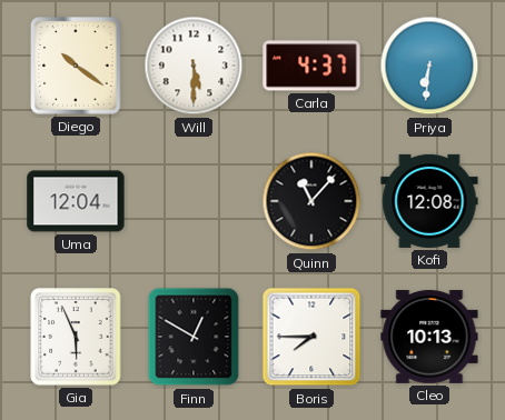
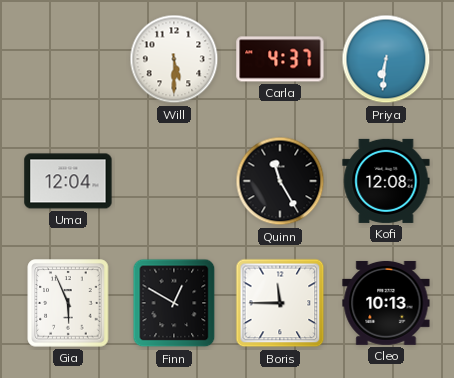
Diego: 10:21 -> none
Quinn: 11:07 -> 11:25
Boris: 7:45 -> 11:45
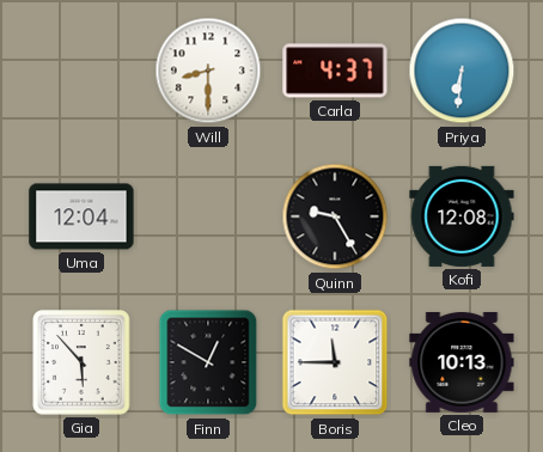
Will: 5:30 -> 8:30
Quinn: 11:25 -> 9:25
Gia: 5:56 -> 5:53
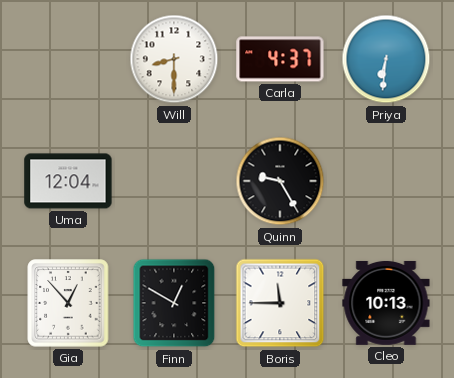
Kofi: 12:08 -> none
Gia: 5:53 -> 12:53
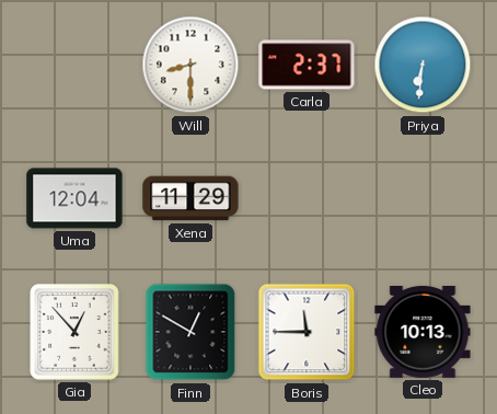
Carla: 4:37 -> 2:37
Xena: none -> 11:29
Quinn: 9:25 -> none
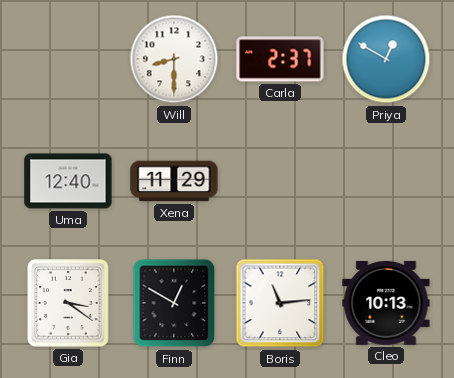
Priya: 6:31 -> 12:50
Uma: 12:04 -> 12:40
Gia: 12:53 -> 3:21
Boris: 11:45 -> 11:14
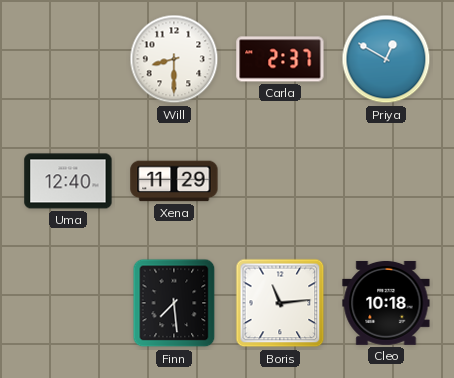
Gia: 3:21 -> none
Finn: 12:50 -> 7:29
Cleo: 10:13 -> 10:18
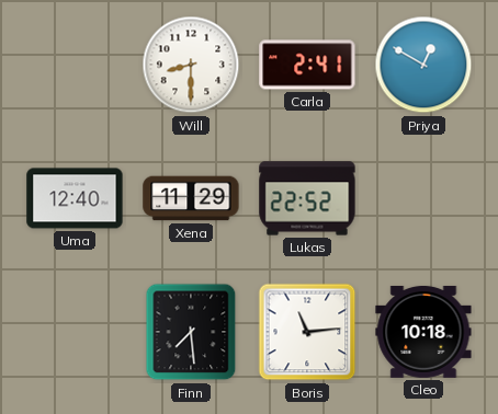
Carla: 2:37 -> 2:41
Lukas: none -> 22:52
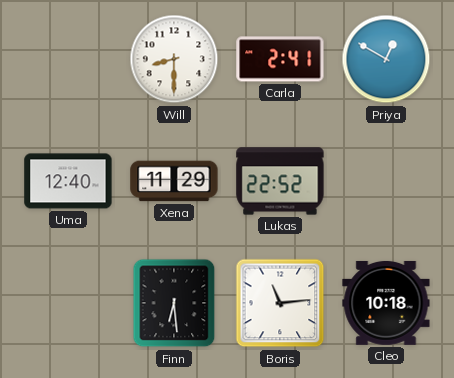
Finn: 7:29 -> 6:29
